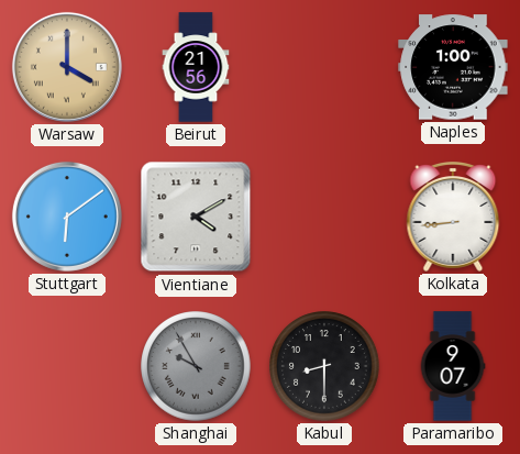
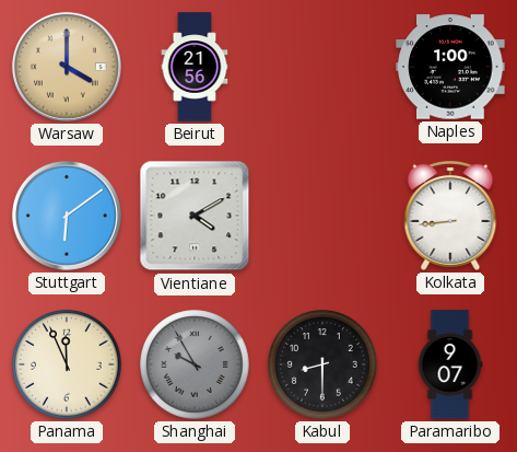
Panama: none -> 11:56
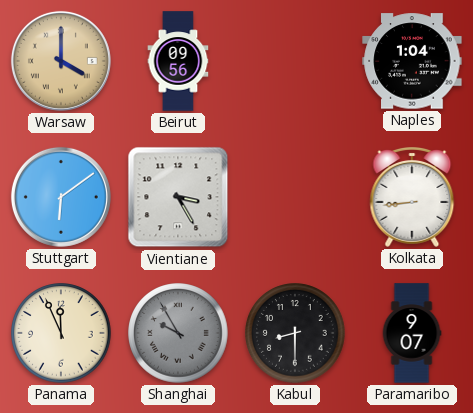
Beirut: 21:56 -> 09:56
Naples: 1:00 -> 1:04
Vientiane: 4:10 -> 3:25
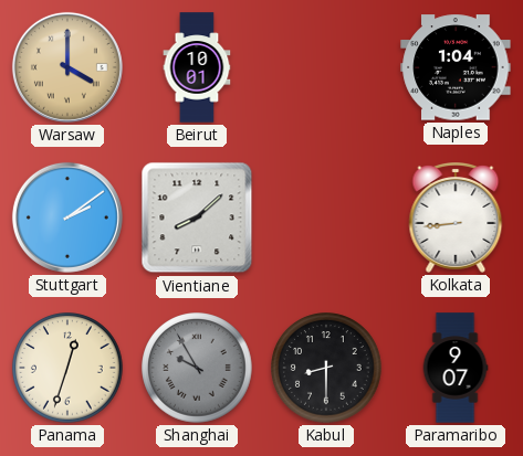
Beirut: 09:56 -> 10:01
Stuttgart: 6:09 -> 2:09
Vientiane: 3:25 -> 8:08
Panama: 11:56 -> 12:33
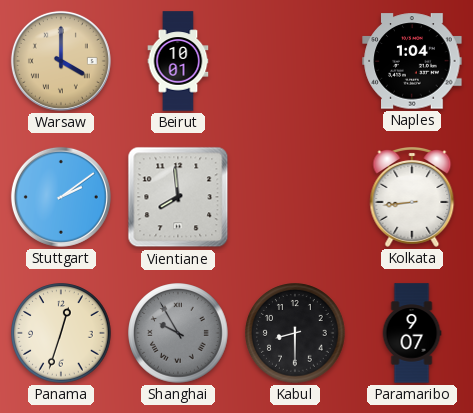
Vientiane: 8:08 -> 7:59
